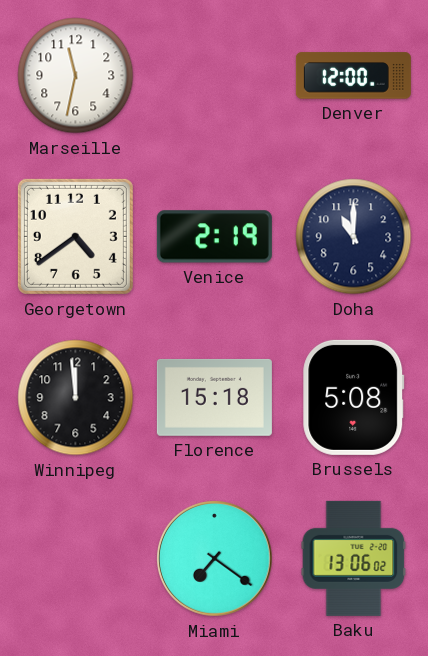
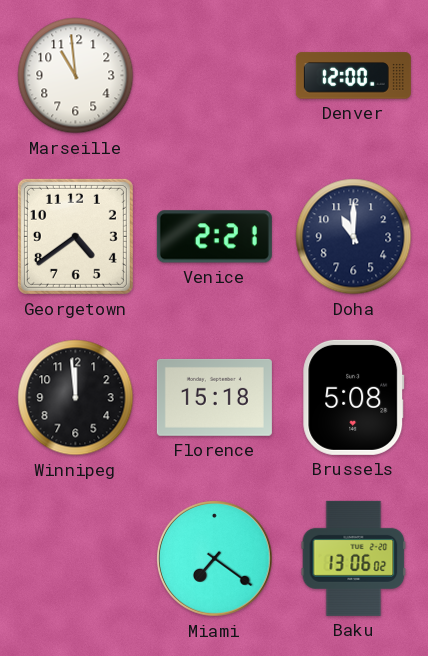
Marseille: 11:32 -> 10:59
Venice: 2:19 -> 2:21
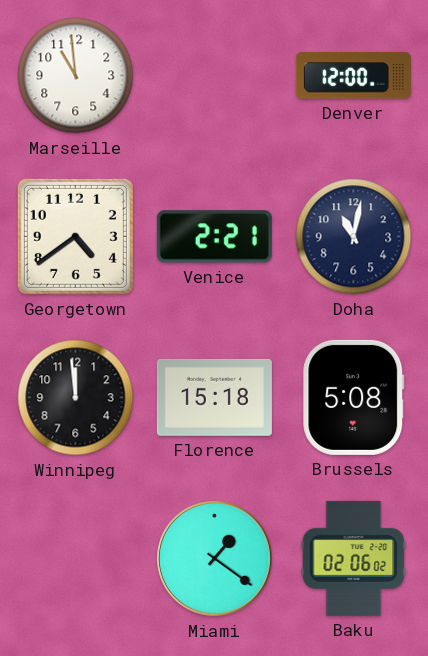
Doha: 11:00 -> 11:02
Miami: 7:21 -> 1:21
Baku: 13:06 -> 02:06
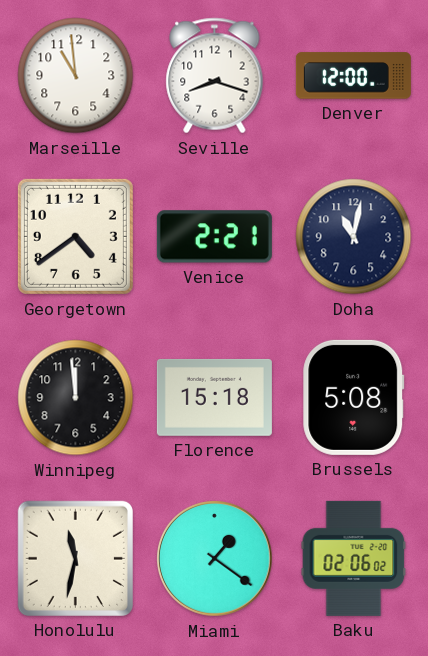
Seville: none -> 8:18
Honolulu: none -> 11:32
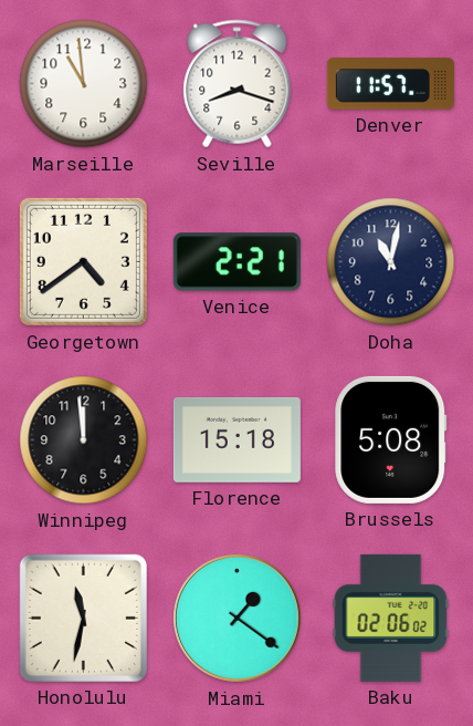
Denver: 12:00 -> 11:57
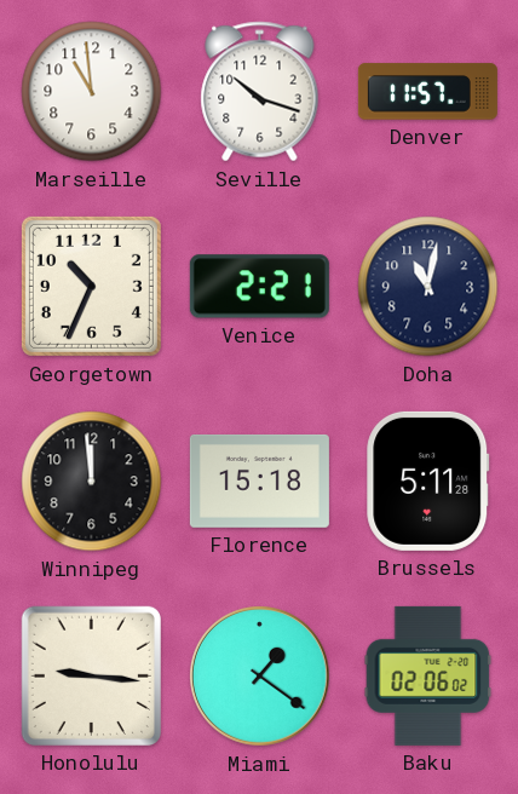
Seville: 8:18 -> 10:18
Georgetown: 4:39 -> 10:34
Brussels: 5:08 -> 5:11
Honolulu: 11:32 -> 9:16
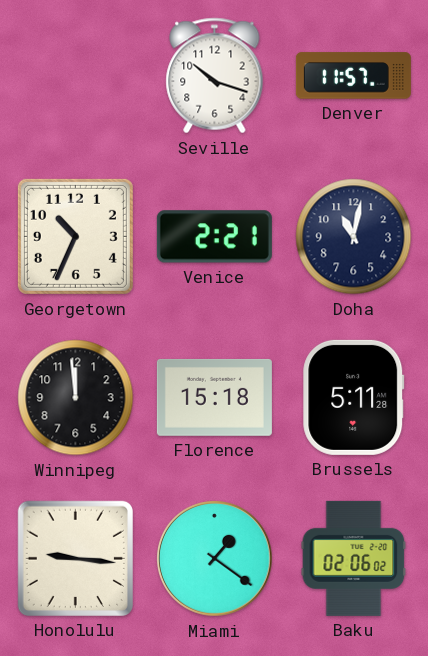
Marseille: 10:59 -> none
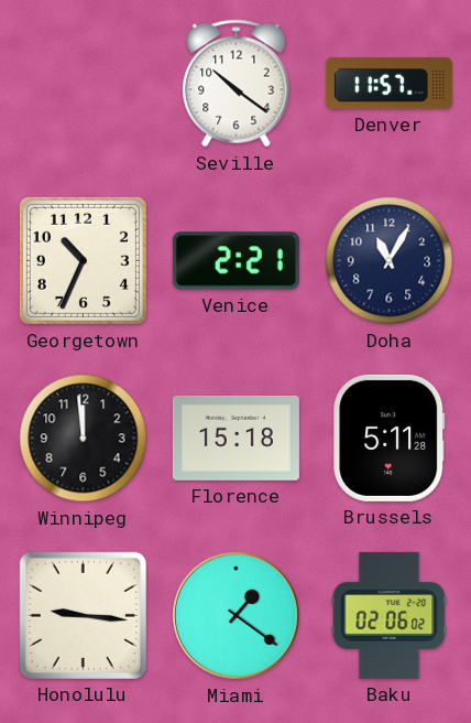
Seville: 10:18 -> 10:21
Doha: 11:02 -> 11:05
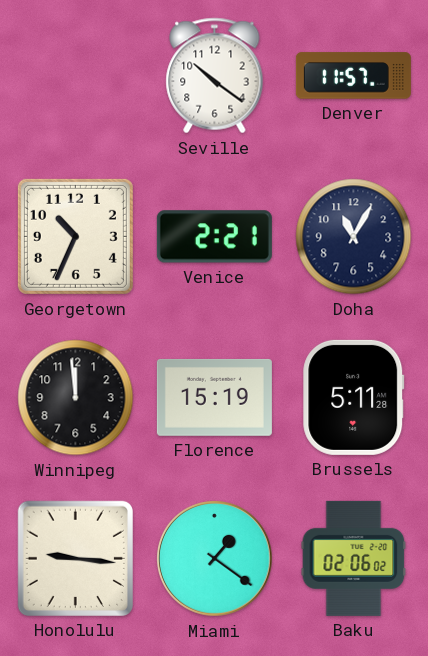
Florence: 15:18 -> 15:19
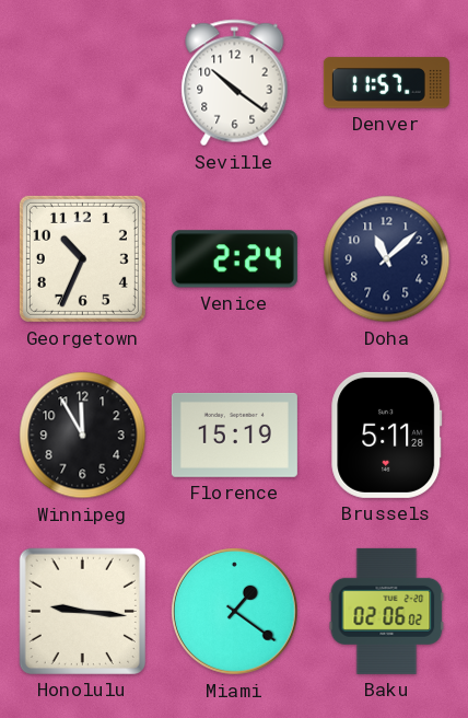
Venice: 2:21 -> 2:24
Doha: 11:05 -> 11:08
Winnipeg: 11:59 -> 11:55
